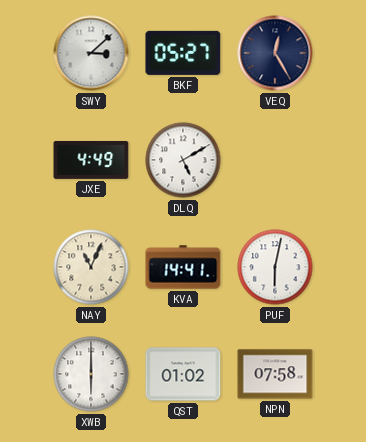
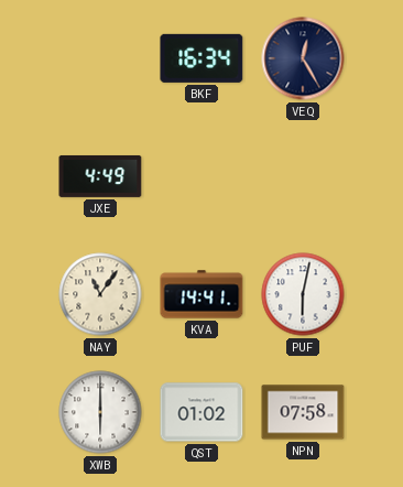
SWY: 3:08 -> none
BKF: 05:27 -> 16:34
DLQ: 5:10 -> none
NAY: 11:04 -> 11:06
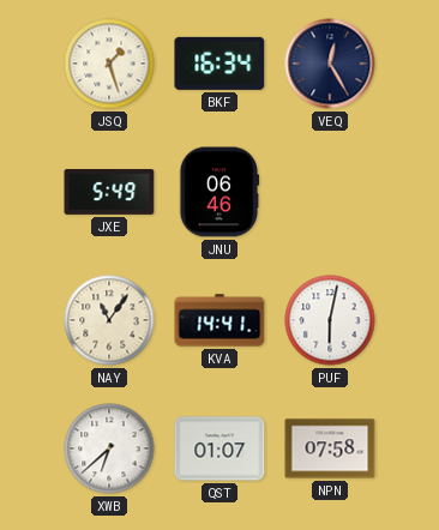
JSQ: none -> 1:27
JXE: 4:49 -> 5:49
JNU: none -> 06:46
XWB: 6:00 -> 6:38
QST: 01:02 -> 01:07
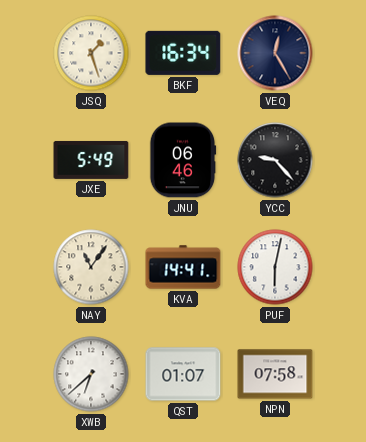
YCC: none -> 9:23
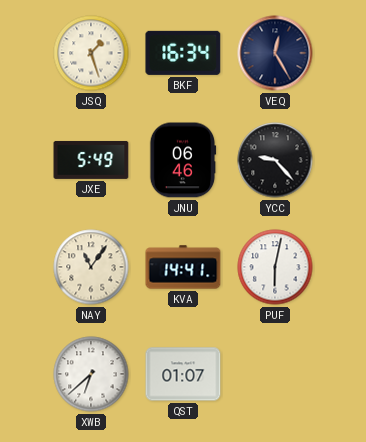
NPN: 07:58 -> none
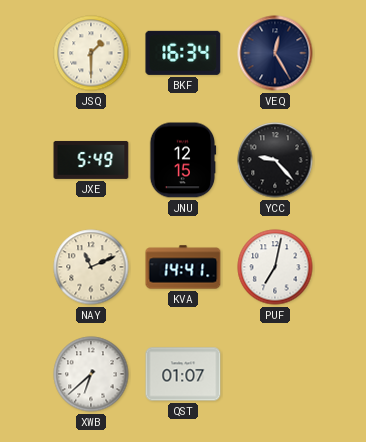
JSQ: 1:27 -> 1:30
JNU: 06:46 -> 12:15
NAY: 11:06 -> 11:11
PUF: 6:02 -> 7:02
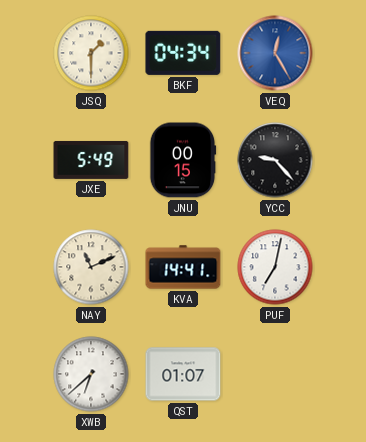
BKF: 16:34 -> 04:34
VEQ dial: navy -> blue
JNU: 12:15 -> 00:15
